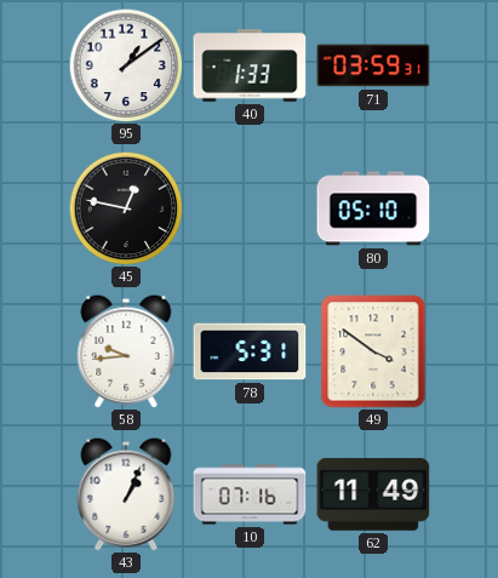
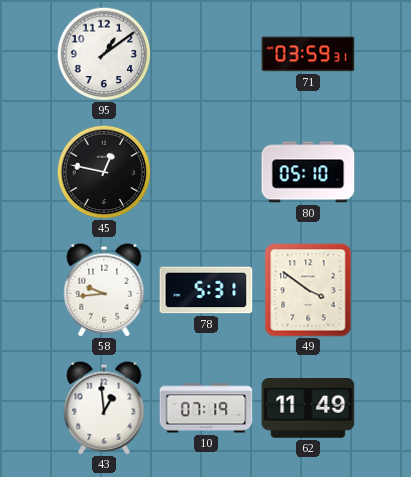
40: 1:33 -> none
43: 1:04 -> 12:59
10: 07:16 -> 07:19
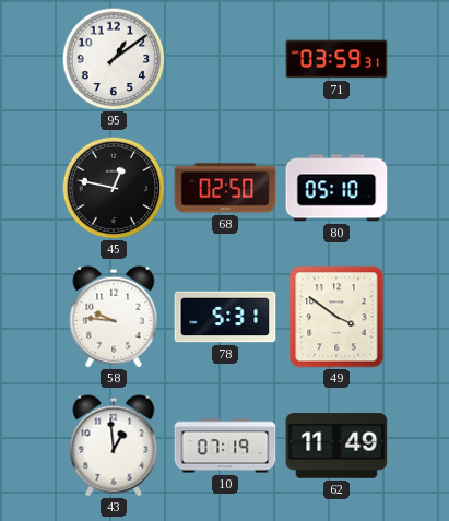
68: none -> 02:50
58: 9:44 -> 9:46
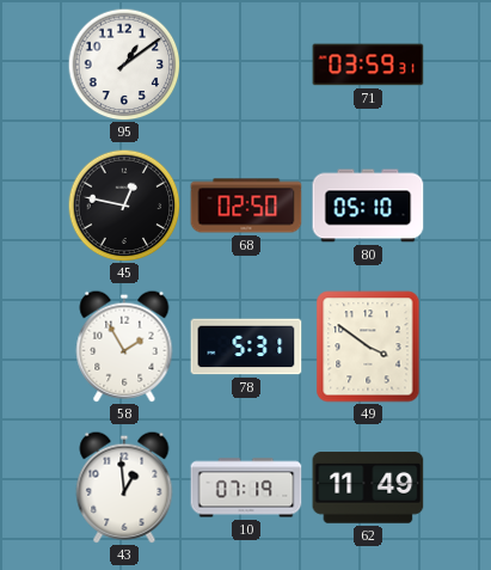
58: 9:46 -> 1:55
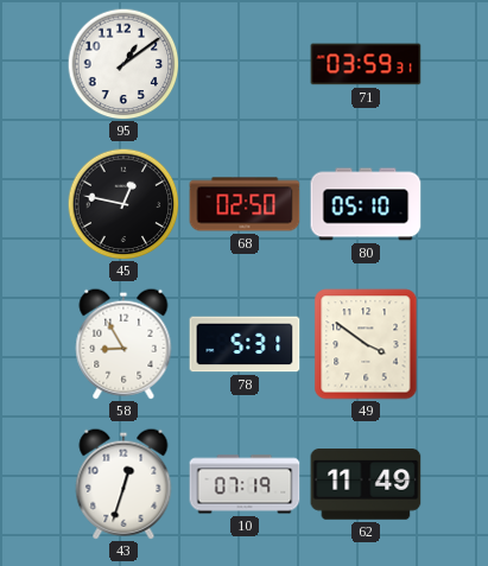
58: 1:55 -> 8:55
43: 12:59 -> 12:33
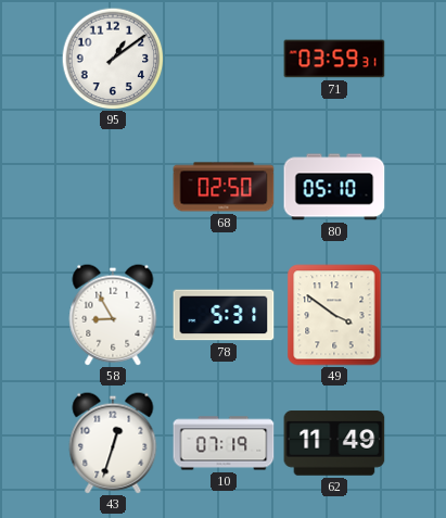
45: 12:47 -> none
